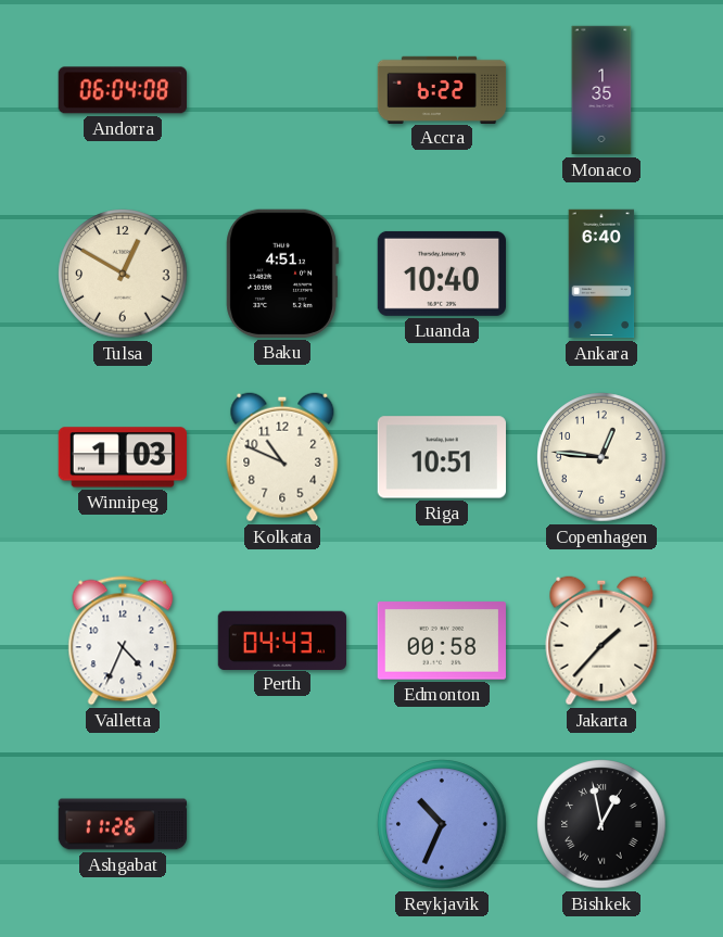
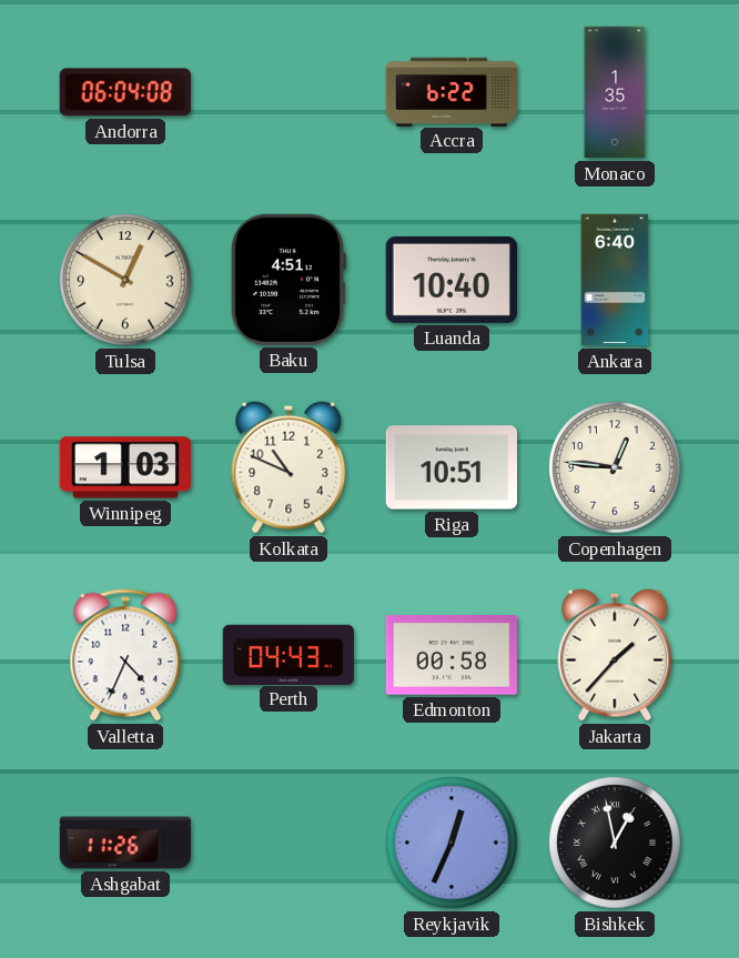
Reykjavik: 10:34 -> 12:34
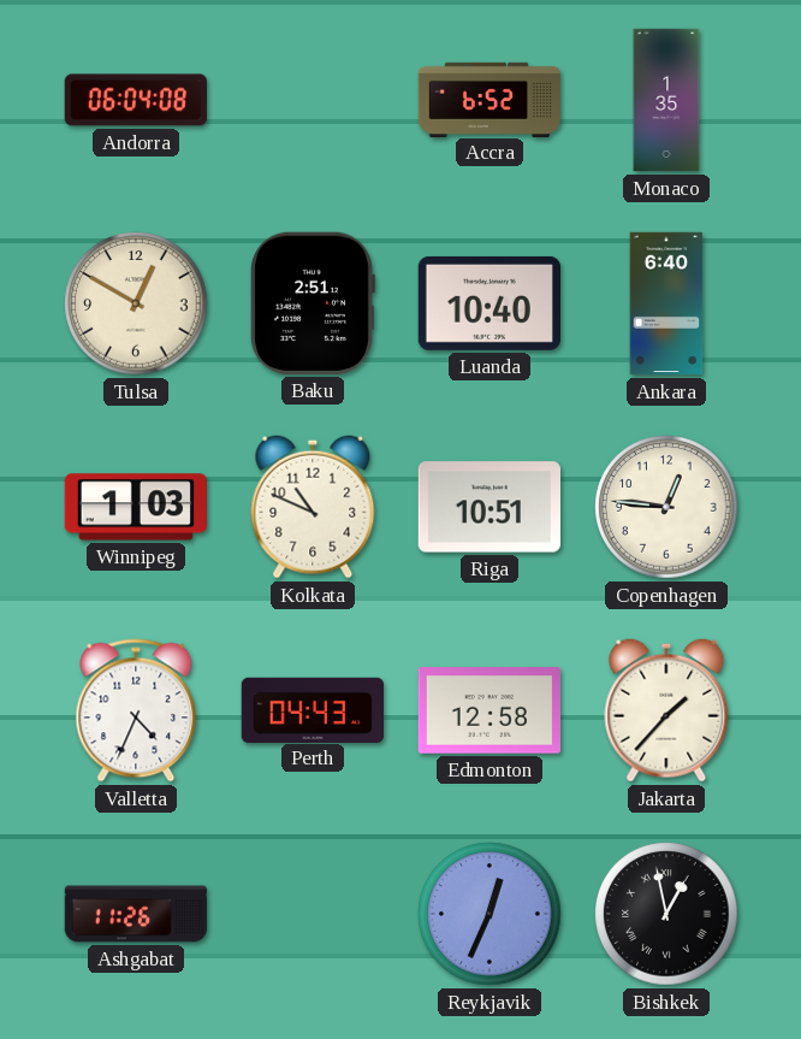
Accra: 6:22 -> 6:52
Baku: 4:51 -> 2:51
Edmonton: 00:58 -> 12:58
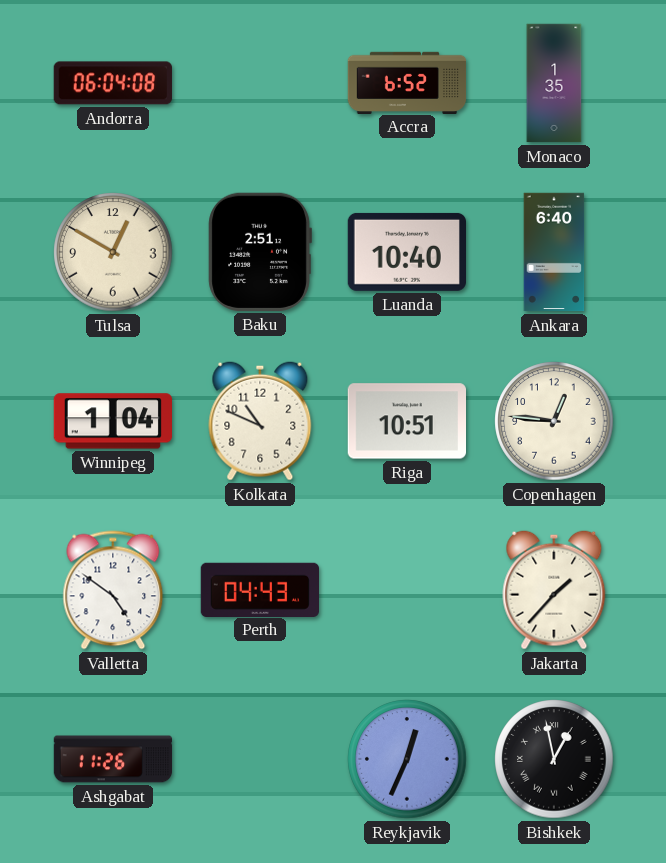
Winnipeg: 1:03 -> 1:04
Valletta: 4:34 -> 4:51
Edmonton: 12:58 -> none
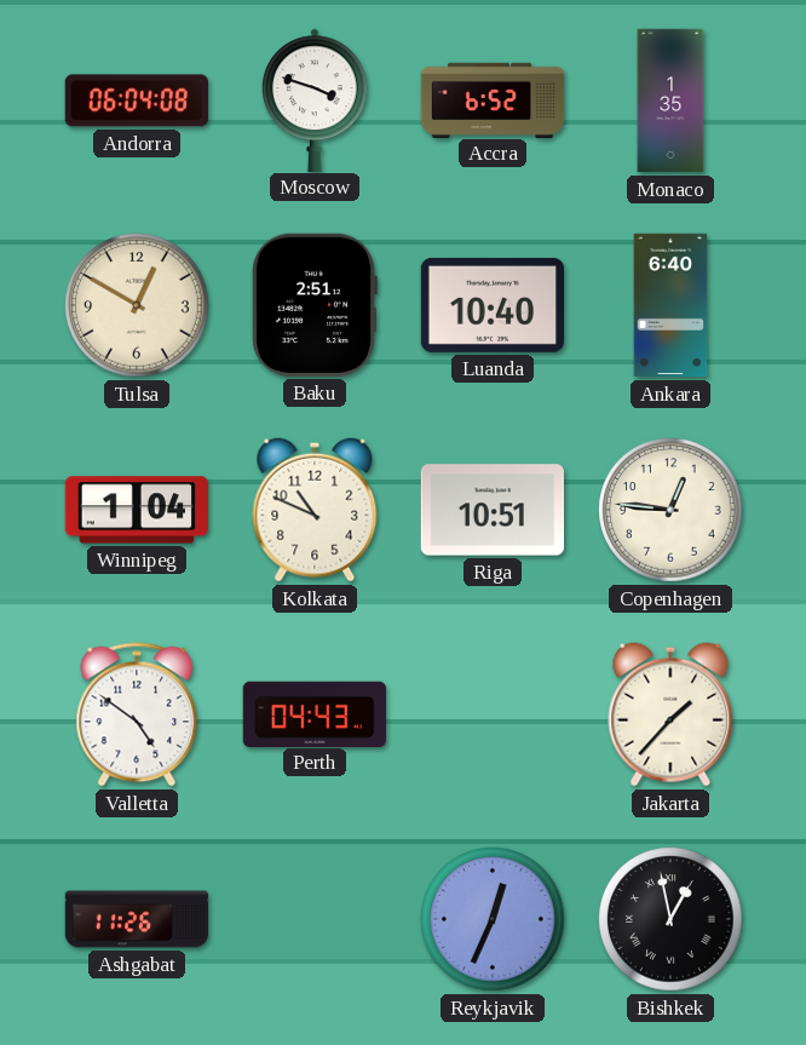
Moscow: none -> 3:48
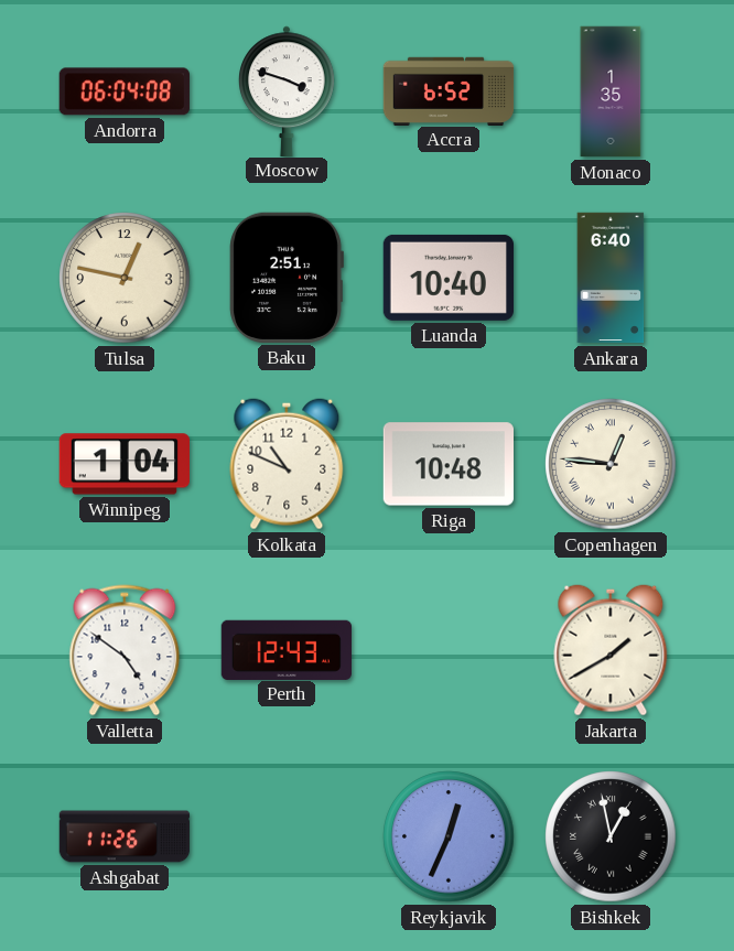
Tulsa: 12:50 -> 12:47
Riga: 10:51 -> 10:48
Copenhagen numerals: Arabic -> Roman
Perth: 04:43 -> 12:43
Jakarta: 1:37 -> 1:40
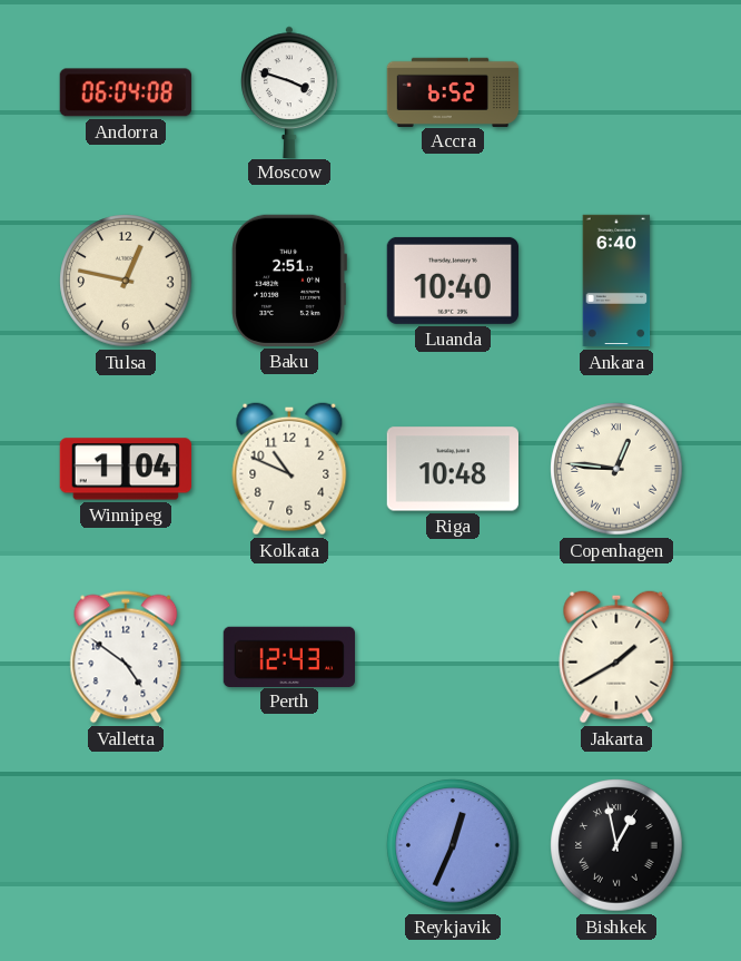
Monaco: 1:35 -> none
Ashgabat: 11:26 -> none
